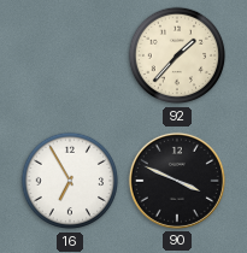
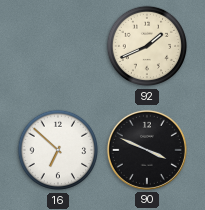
92: 1:37 -> 1:41
16: 6:55 -> 6:52
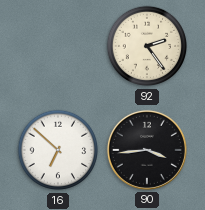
92: 1:41 -> 2:24
90: 3:49 -> 3:44
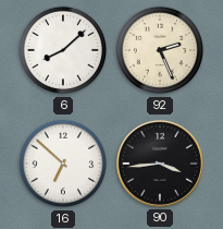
6: none -> 8:08
92: 2:24 -> 2:26
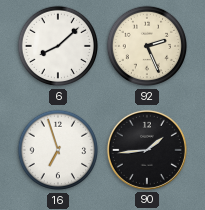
16: 6:52 -> 6:57
90: 3:44 -> 1:44
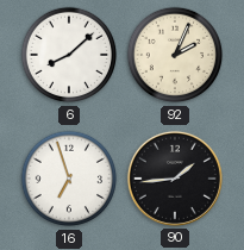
92: 2:26 -> 2:04
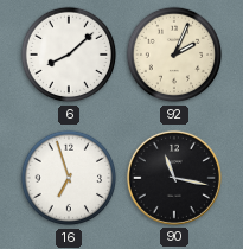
90: 1:44 -> 11:17
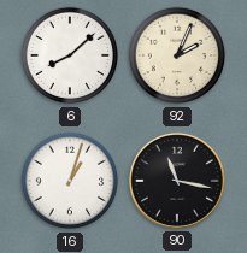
16: 6:57 -> 1:03
